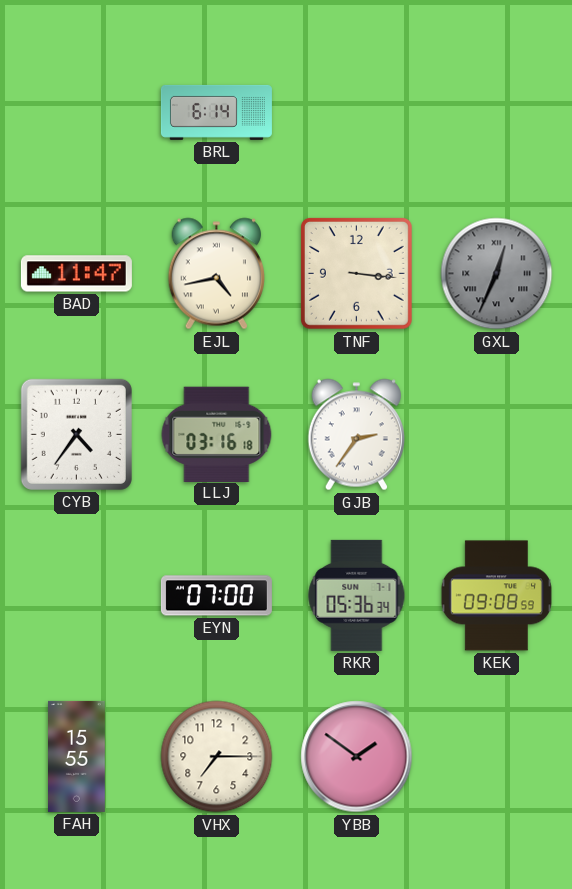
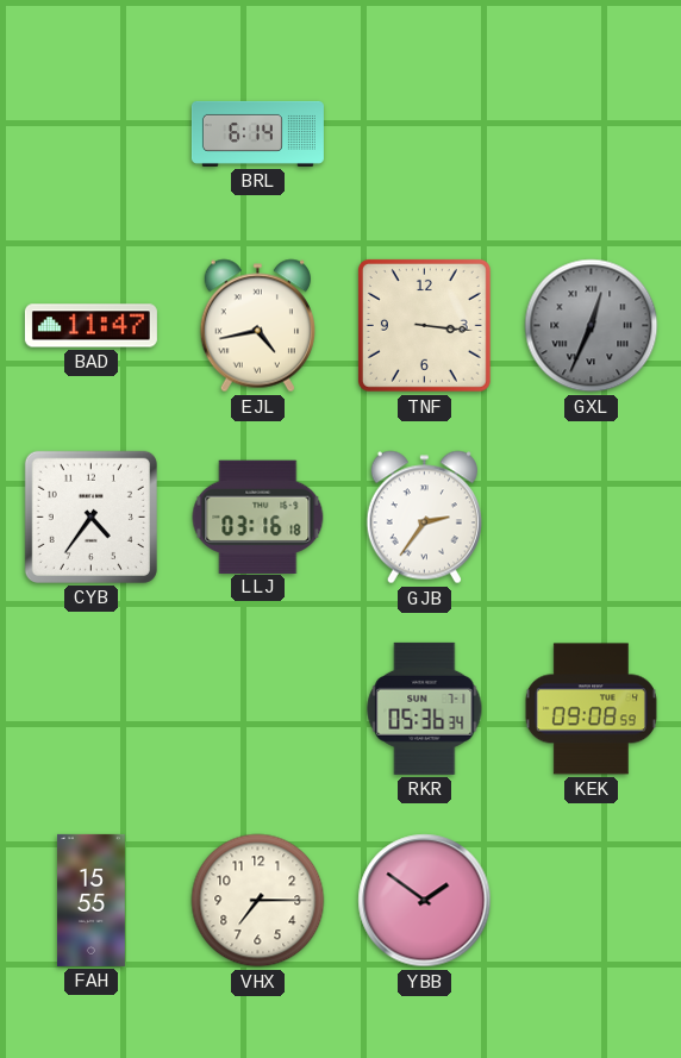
EYN: 07:00 -> none
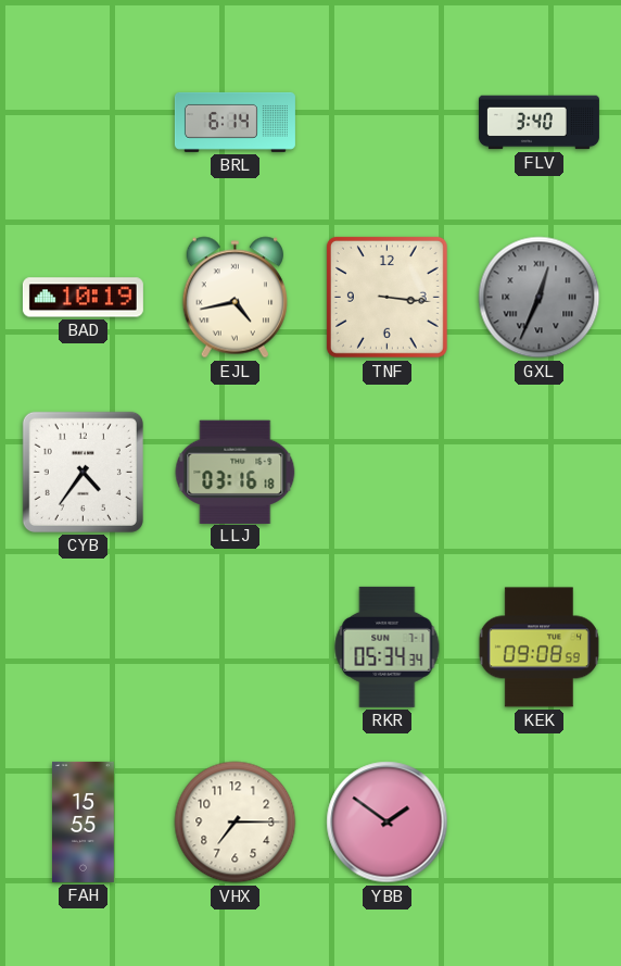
FLV: none -> 3:40
BAD: 11:47 -> 10:19
GJB: 2:36 -> none
RKR: 05:36 -> 05:34
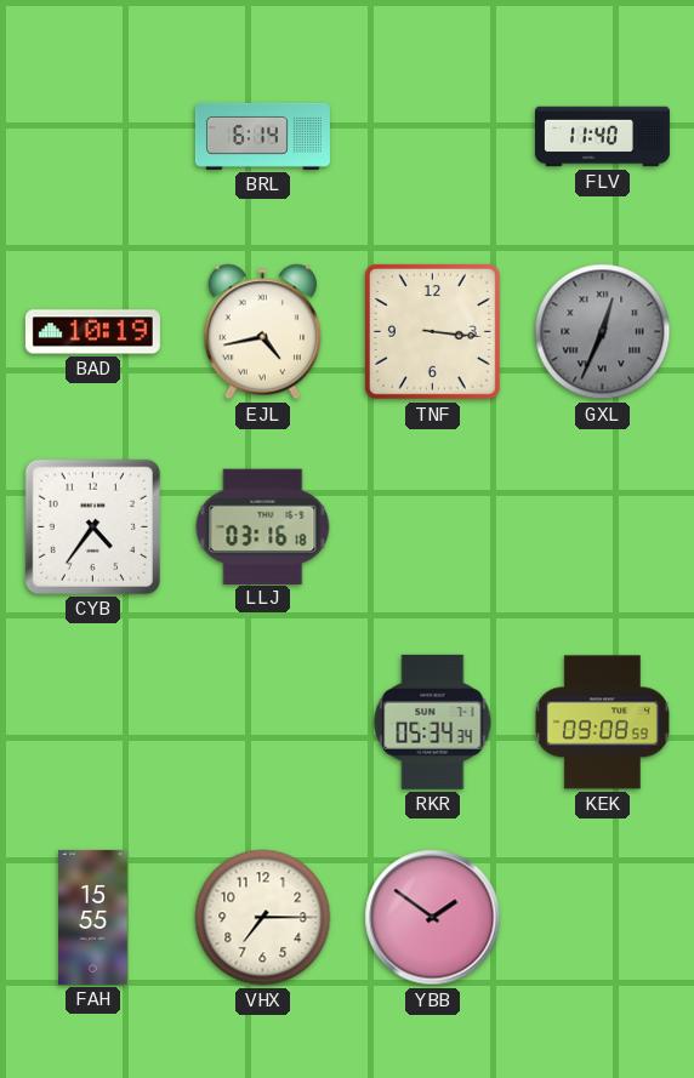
FLV: 3:40 -> 11:40
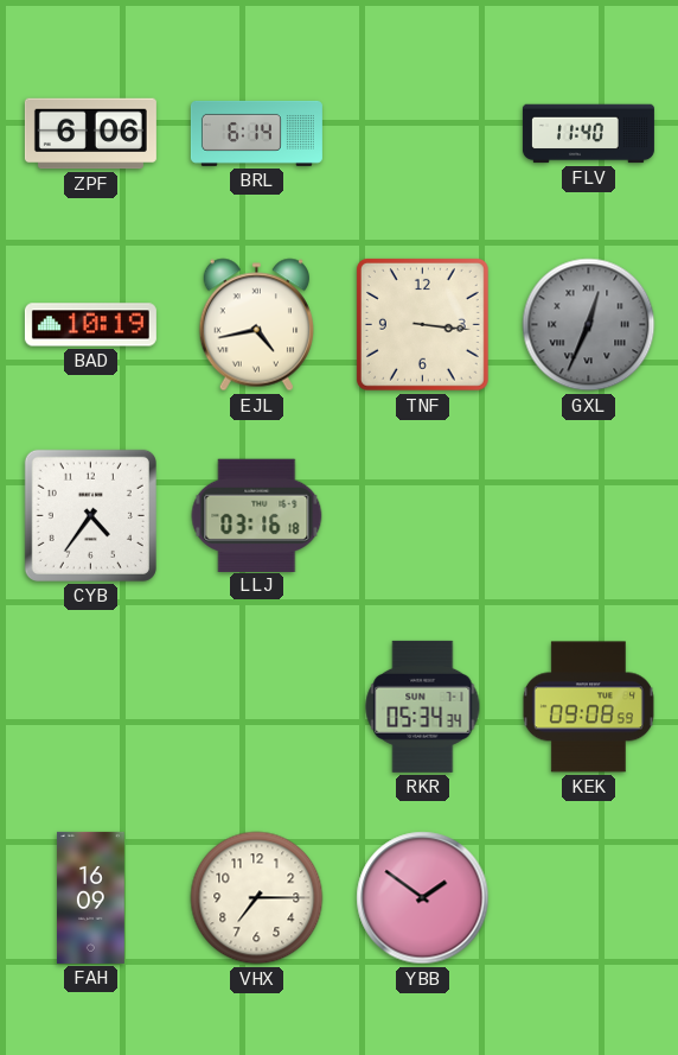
ZPF: none -> 6:06
FAH: 15:55 -> 16:09
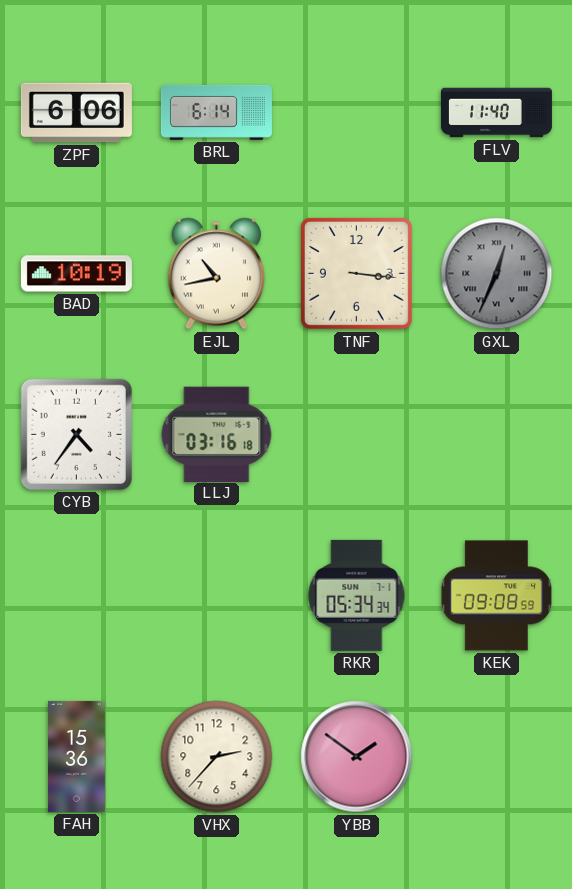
EJL: 4:43 -> 10:43
FAH: 16:09 -> 15:36
VHX: 7:15 -> 2:37
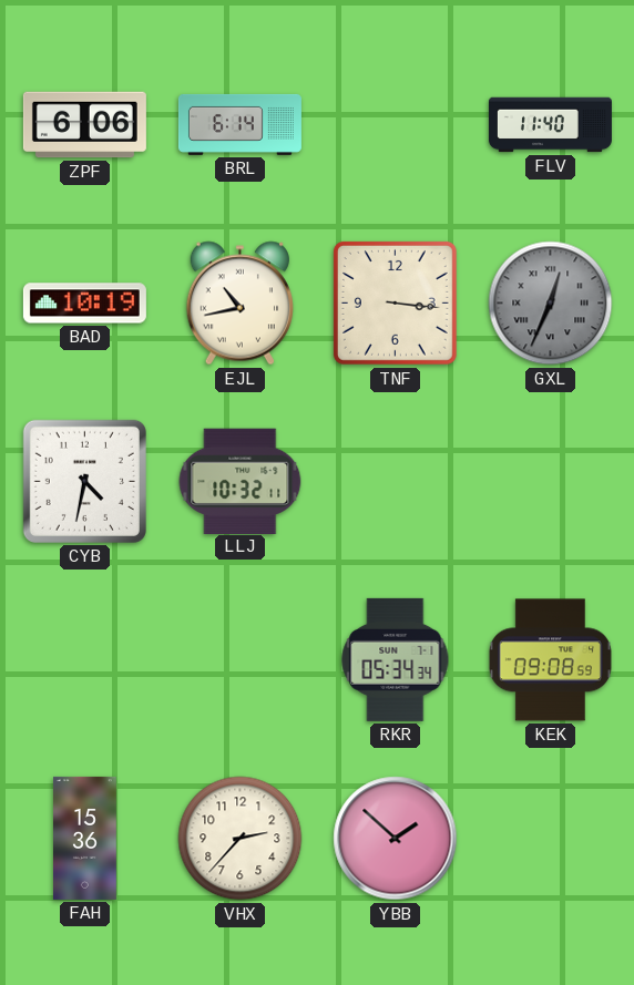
CYB: 4:36 -> 4:32
LLJ: 03:16 -> 10:32
YBB: 1:51 -> 1:52
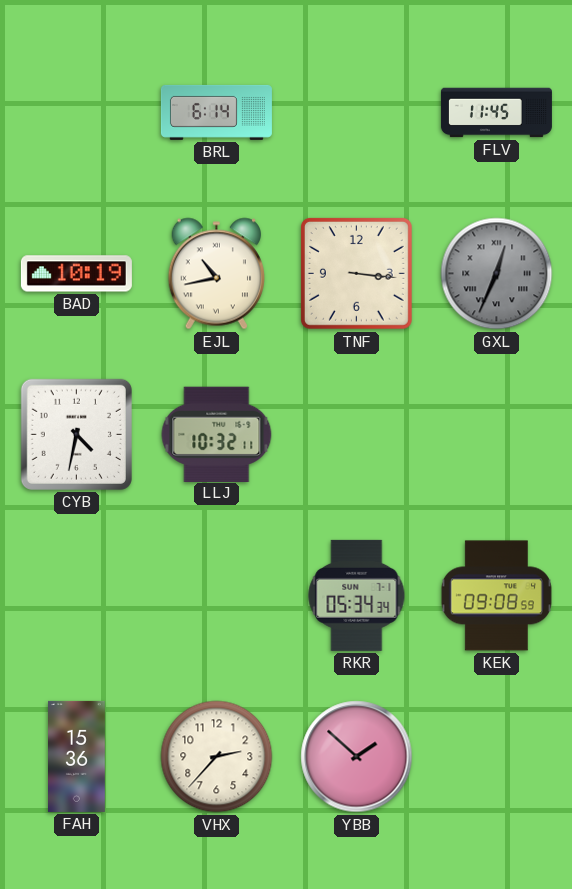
ZPF: 6:06 -> none
FLV: 11:40 -> 11:45
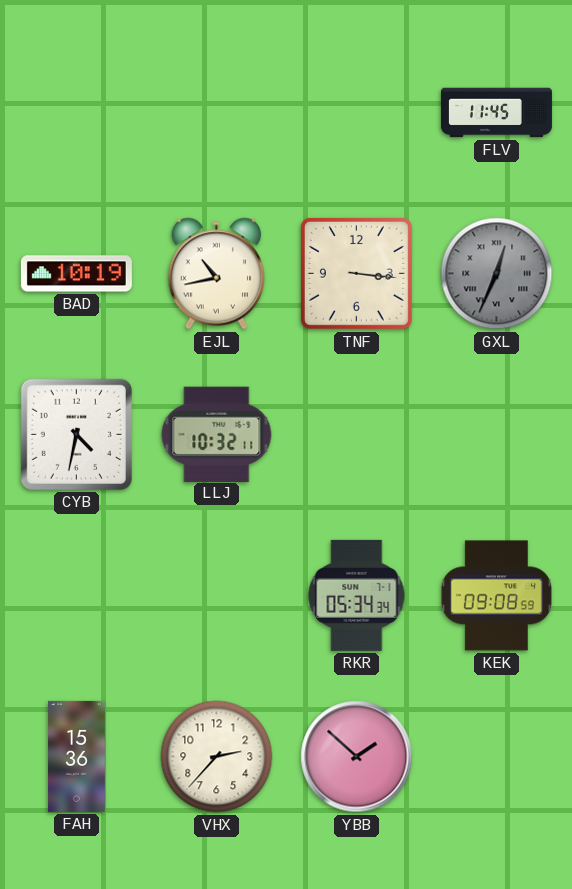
BRL: 6:14 -> none
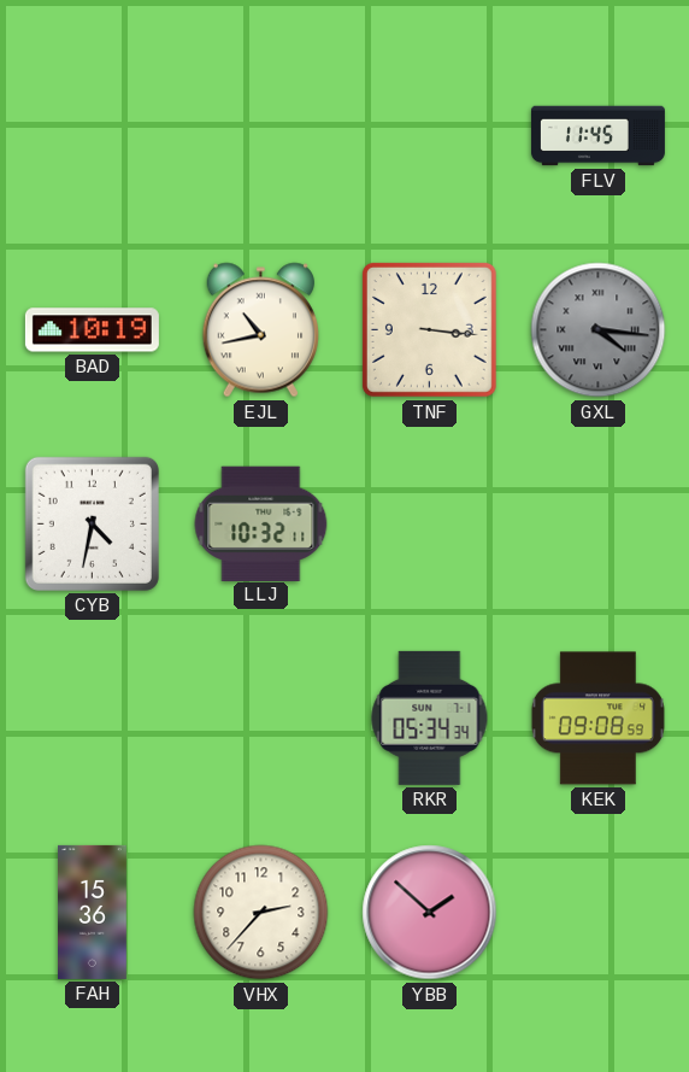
GXL: 12:34 -> 4:16
